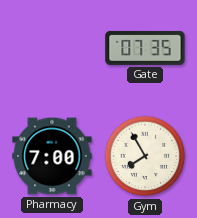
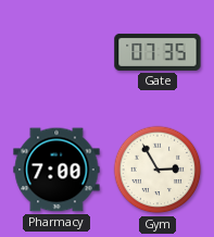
Gym: 7:55 -> 2:55
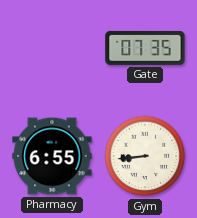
Pharmacy: 7:00 -> 6:55
Gym: 2:55 -> 8:44
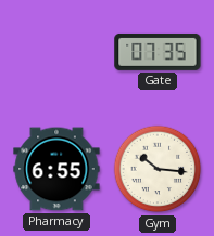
Gym: 8:44 -> 10:16
